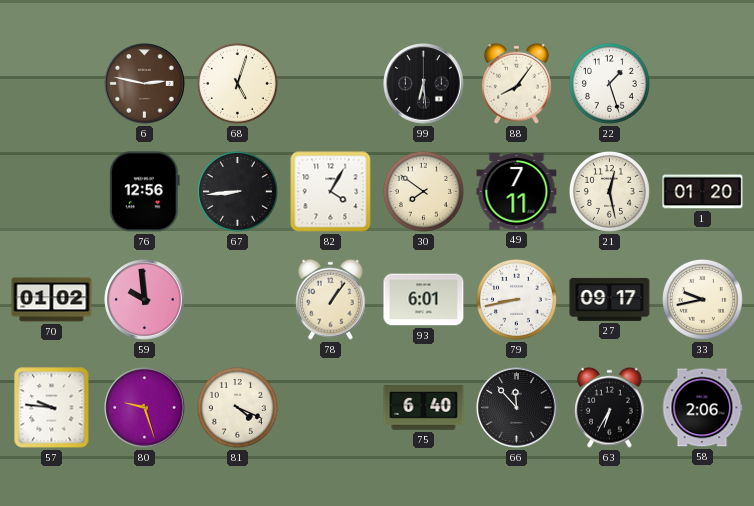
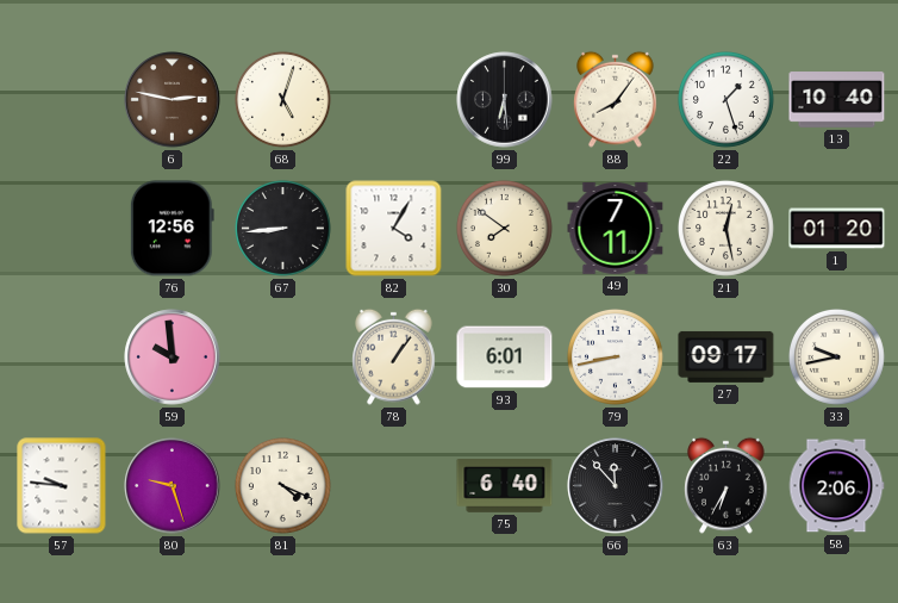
13: none -> 10:40
70: 01:02 -> none
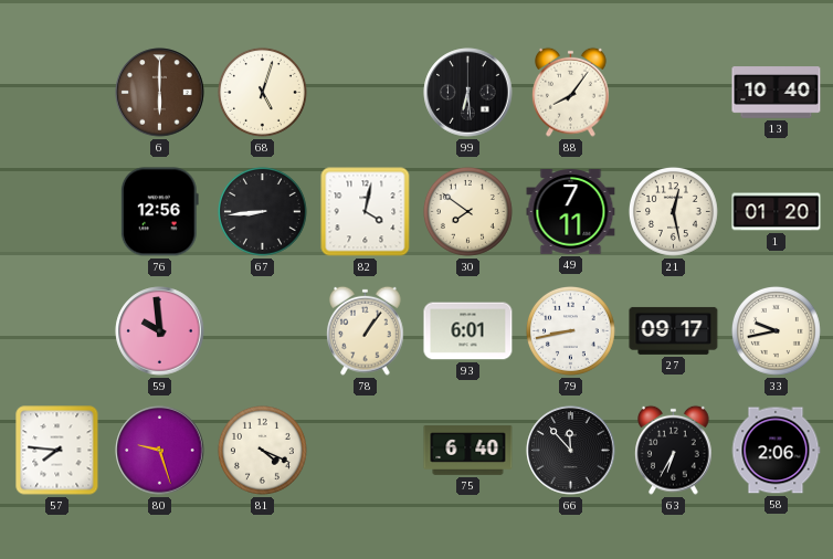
6: 2:47 -> 6:00
22: 1:27 -> none
82: 4:05 -> 4:02
57: 9:46 -> 7:46
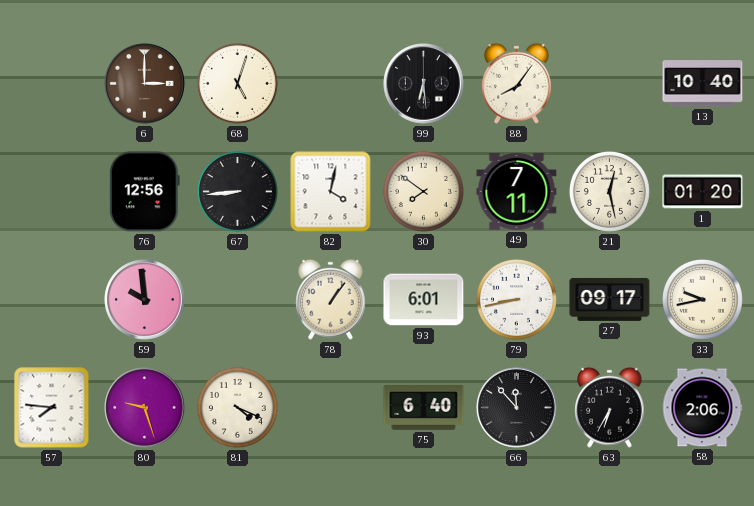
6: 6:00 -> 3:00
